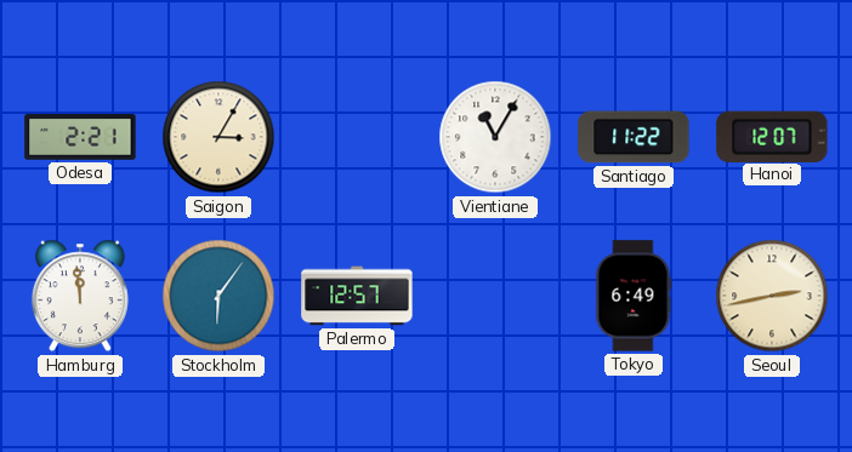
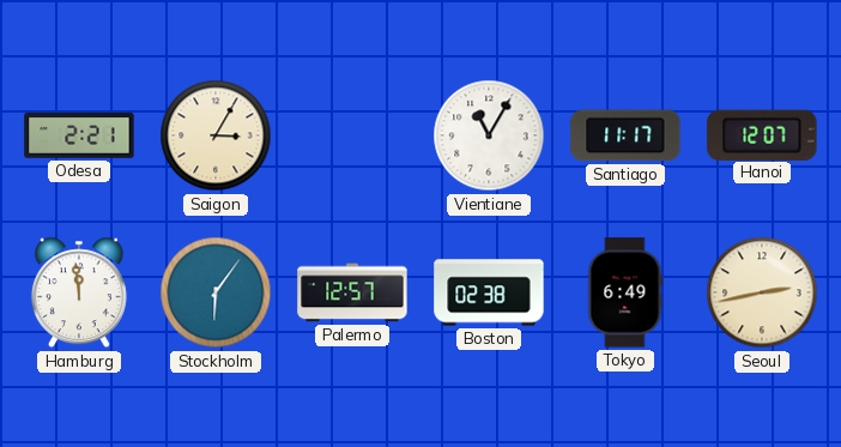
Santiago: 11:22 -> 11:17
Boston: none -> 02:38
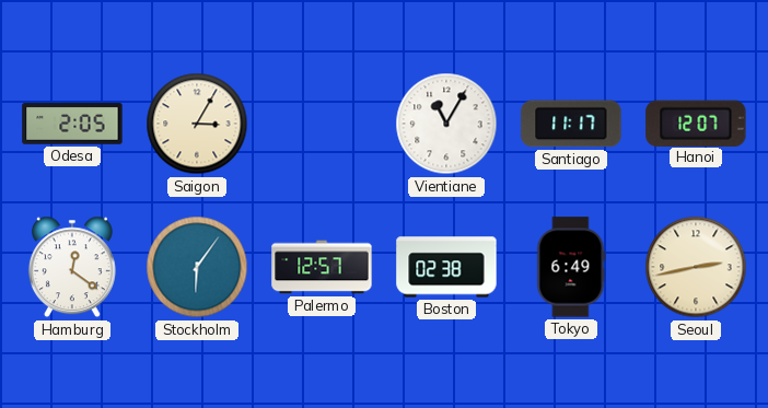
Odesa: 2:21 -> 2:05
Hamburg: 11:59 -> 12:21
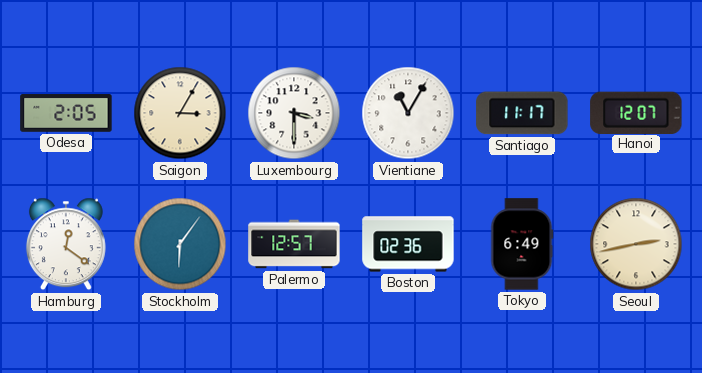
Luxembourg: none -> 3:30
Boston: 02:38 -> 02:36
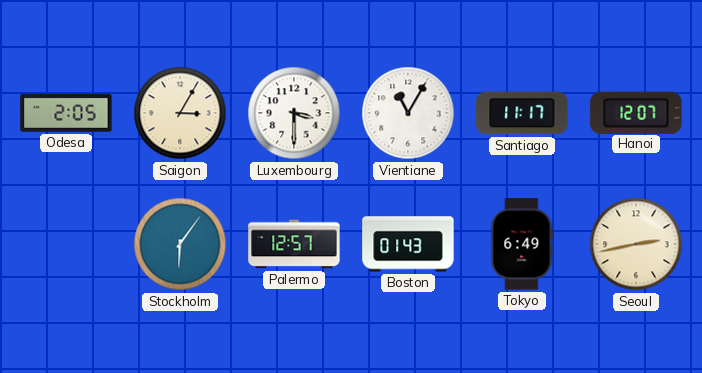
Hamburg: 12:21 -> none
Boston: 02:36 -> 01:43
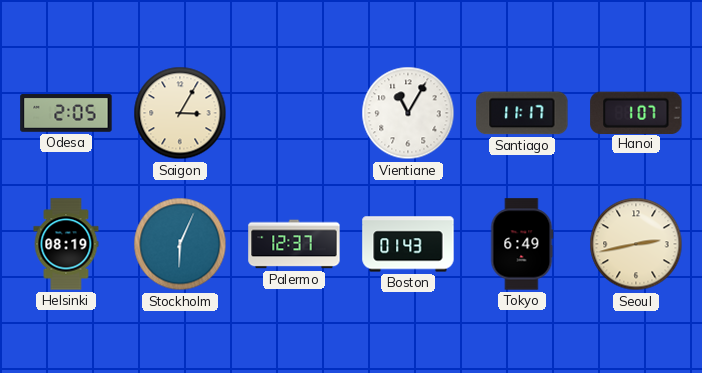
Luxembourg: 3:30 -> none
Hanoi: 12:07 -> 1:07
Helsinki: none -> 08:19
Stockholm: 6:06 -> 6:04
Palermo: 12:57 -> 12:37
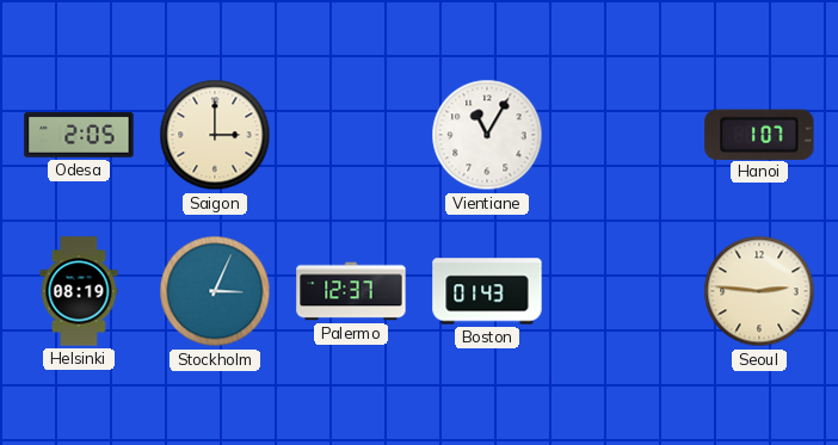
Saigon: 3:05 -> 3:00
Santiago: 11:17 -> none
Stockholm: 6:04 -> 3:04
Tokyo: 6:49 -> none
Seoul: 2:43 -> 2:46
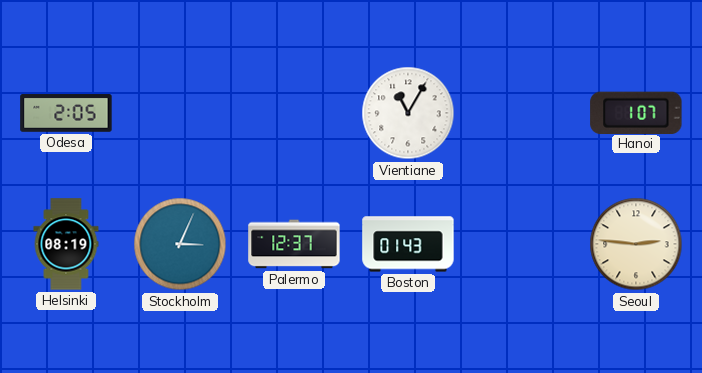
Saigon: 3:00 -> none
